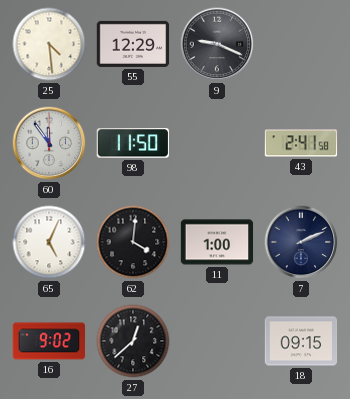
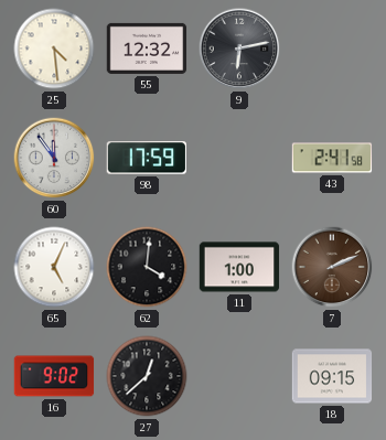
55: 12:29 -> 12:32
9: 9:19 -> 6:13
98: 11:50 -> 17:59
7 dial: navy -> brown
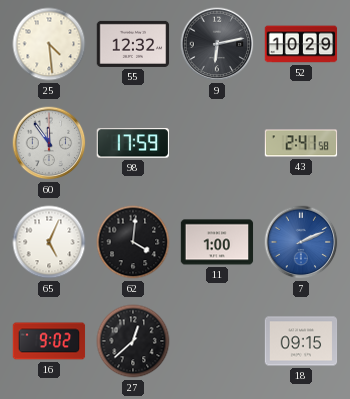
52: none -> 10:29
7 dial: brown -> blue
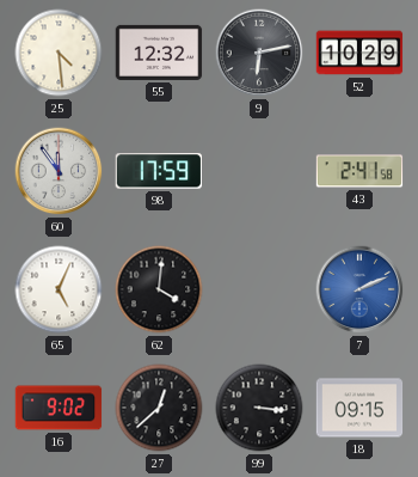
11: 1:00 -> none
99: none -> 3:16
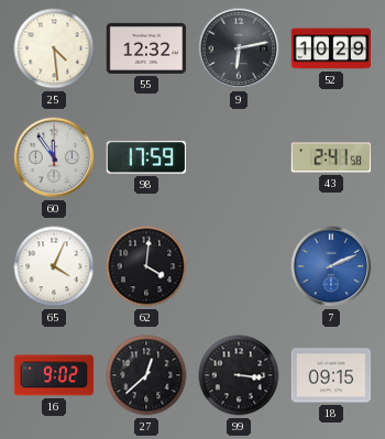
65: 5:04 -> 4:04
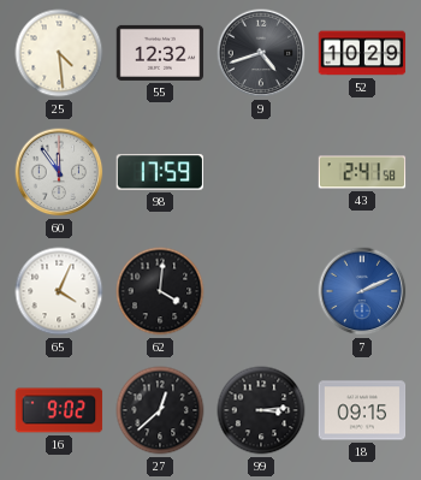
9: 6:13 -> 4:42
99: 3:16 -> 3:14
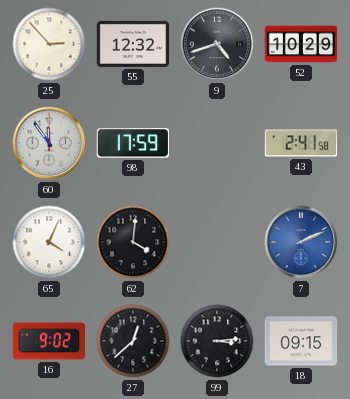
25: 4:29 -> 2:53
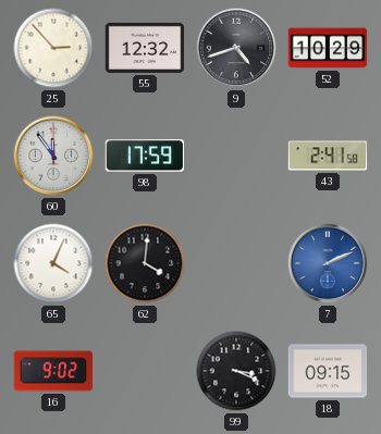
27: 12:38 -> none
99: 3:14 -> 3:19
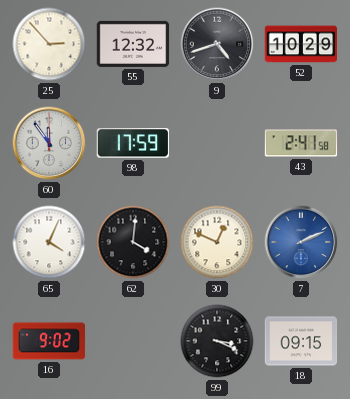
30: none -> 12:49
